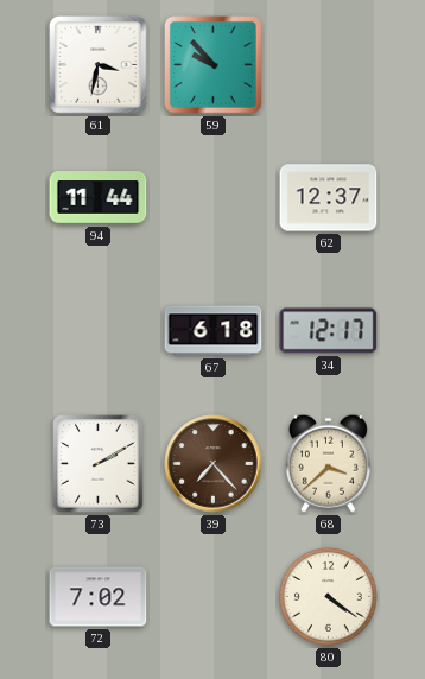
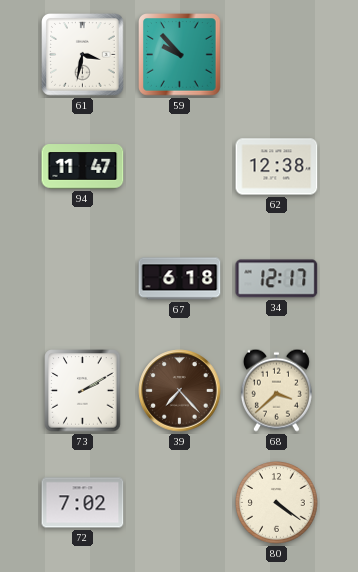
94: 11:44 -> 11:47
62: 12:37 -> 12:38
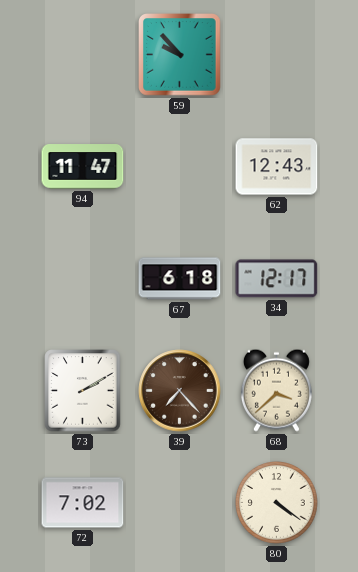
61: 3:32 -> none
62: 12:38 -> 12:43
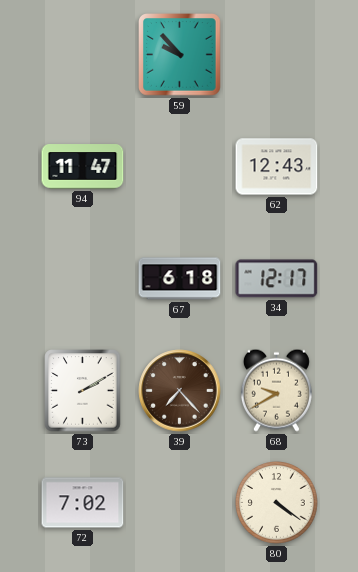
68: 3:38 -> 9:40
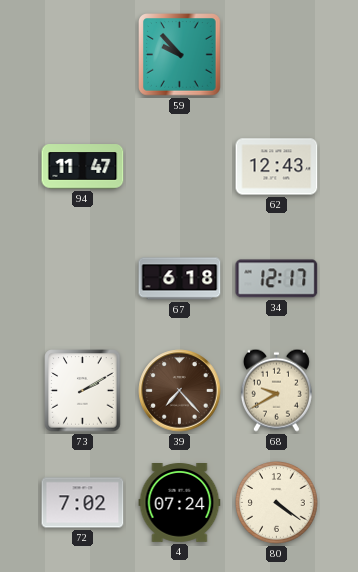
4: none -> 07:24
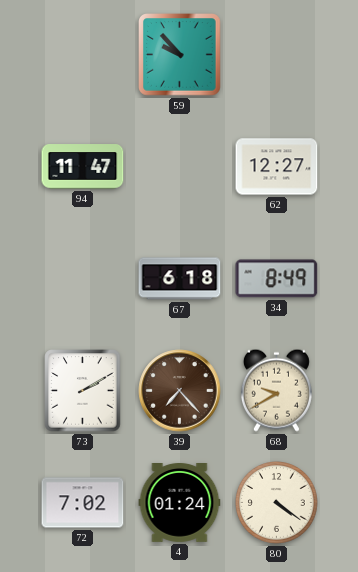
62: 12:43 -> 12:27
34: 12:17 -> 8:49
4: 07:24 -> 01:24
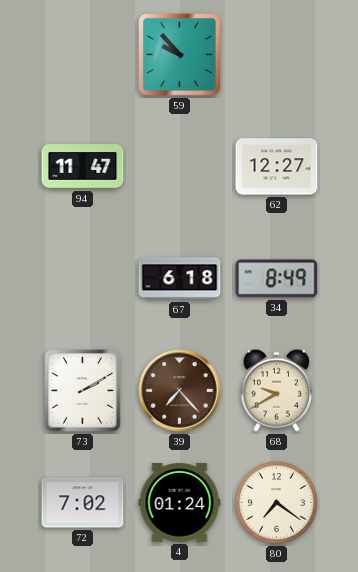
80: 4:21 -> 7:21
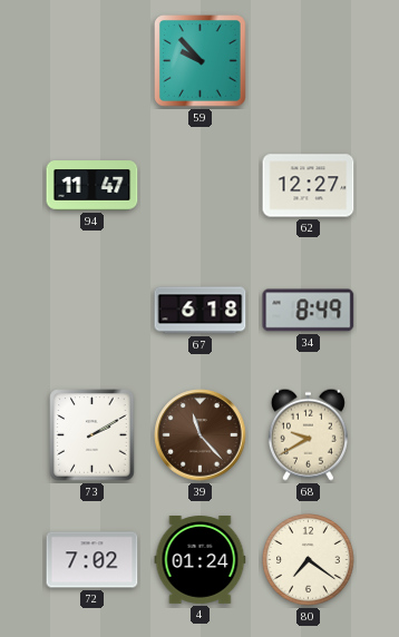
39: 7:23 -> 11:23
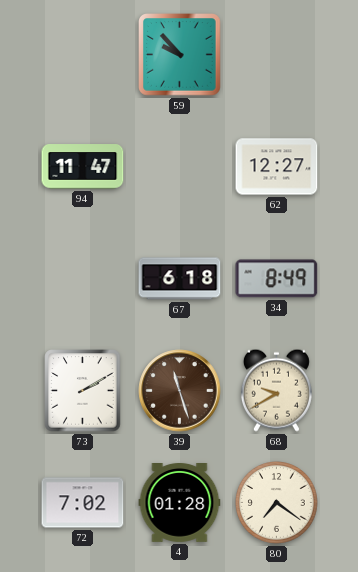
39: 11:23 -> 11:27
4: 01:24 -> 01:28
